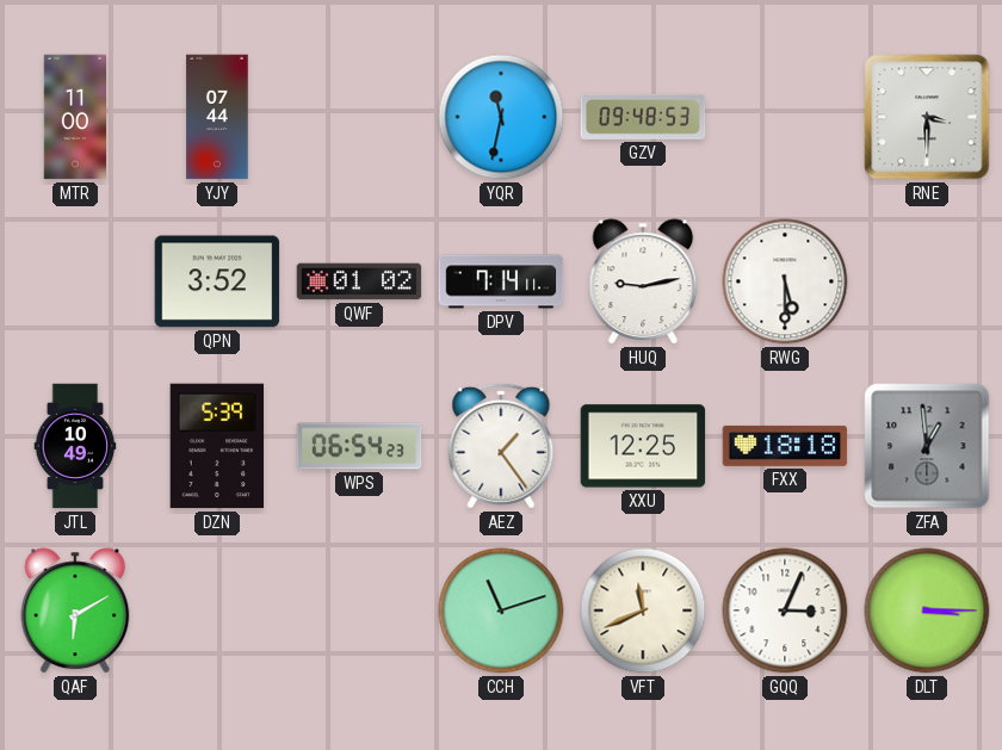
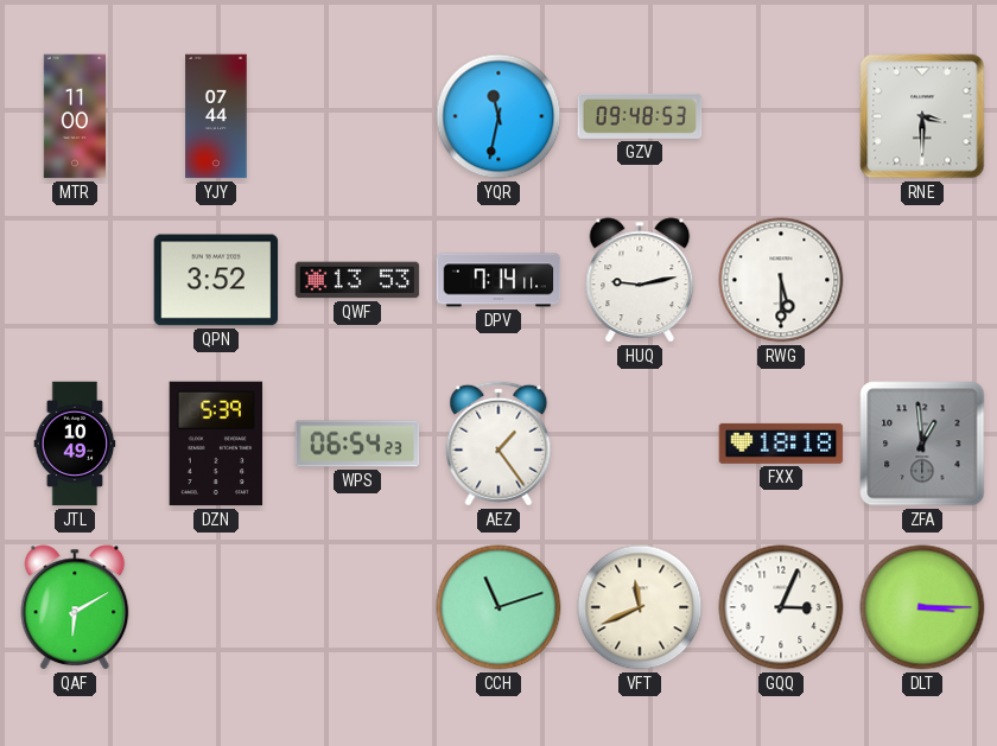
QWF: 01:02 -> 13:53
XXU: 12:25 -> none
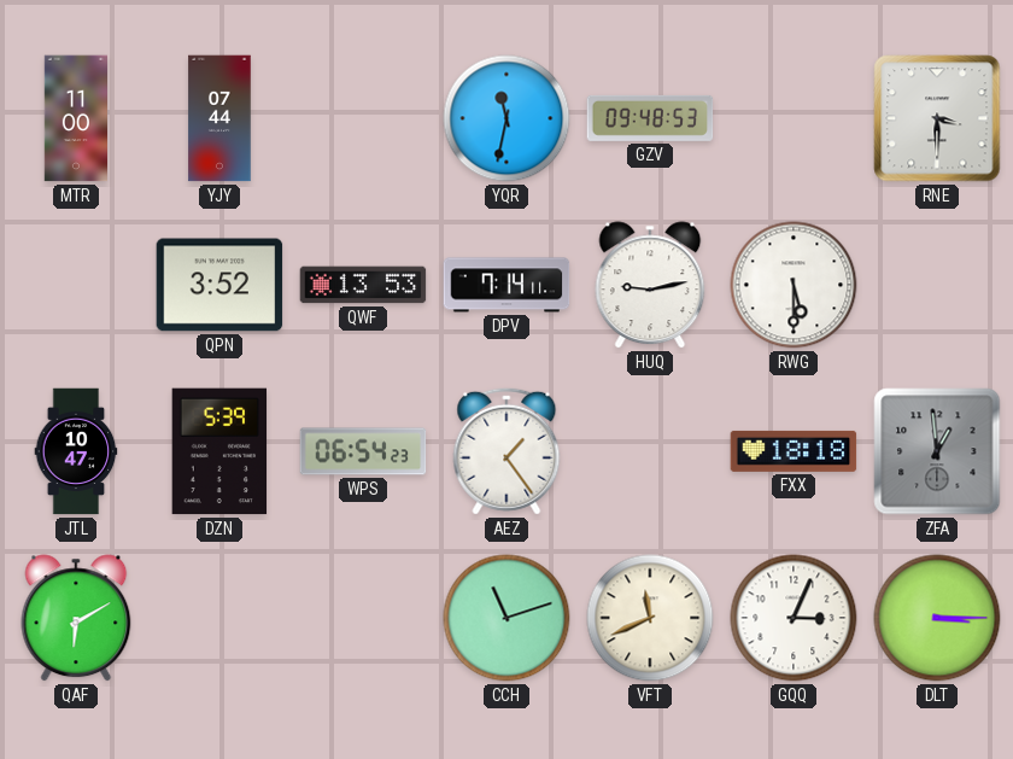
JTL: 10:49 -> 10:47
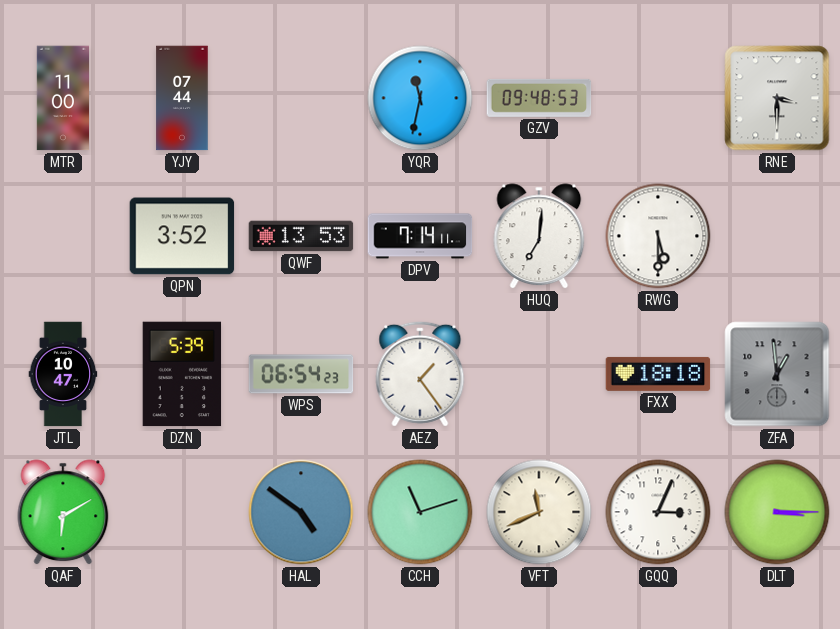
HUQ: 9:13 -> 7:01
HAL: none -> 4:51
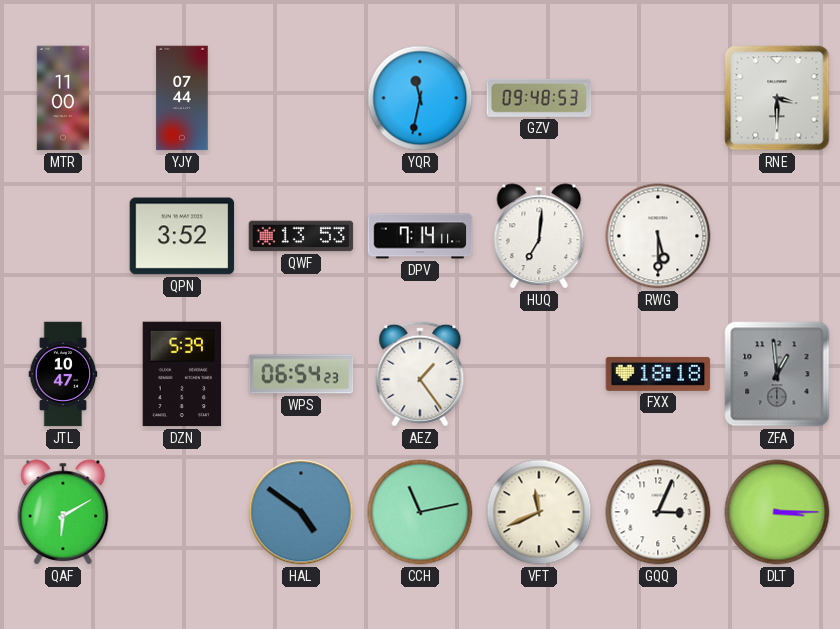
CCH: 11:12 -> 11:13
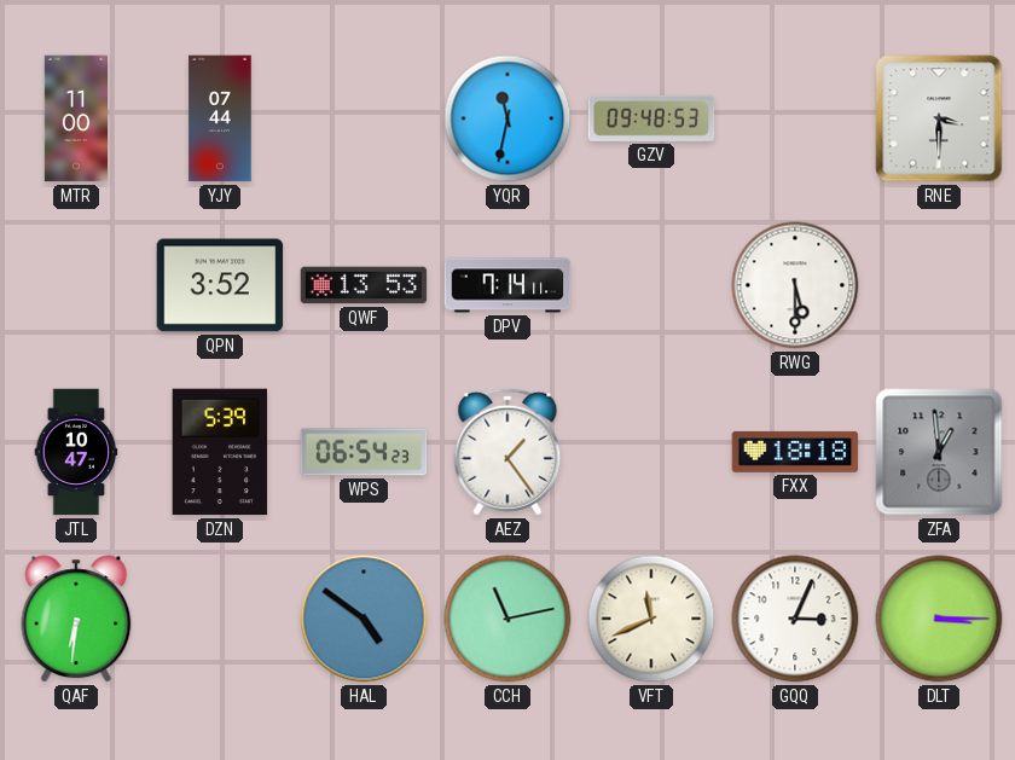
HUQ: 7:01 -> none
QAF: 6:10 -> 6:31
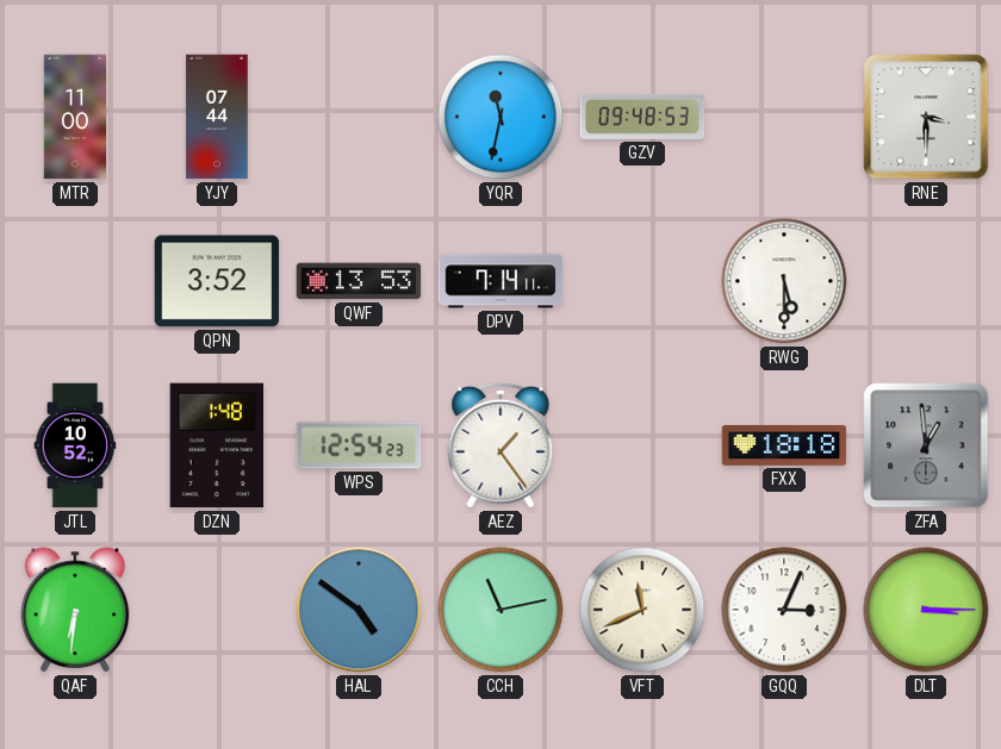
JTL: 10:47 -> 10:52
DZN: 5:39 -> 1:48
WPS: 06:54 -> 12:54
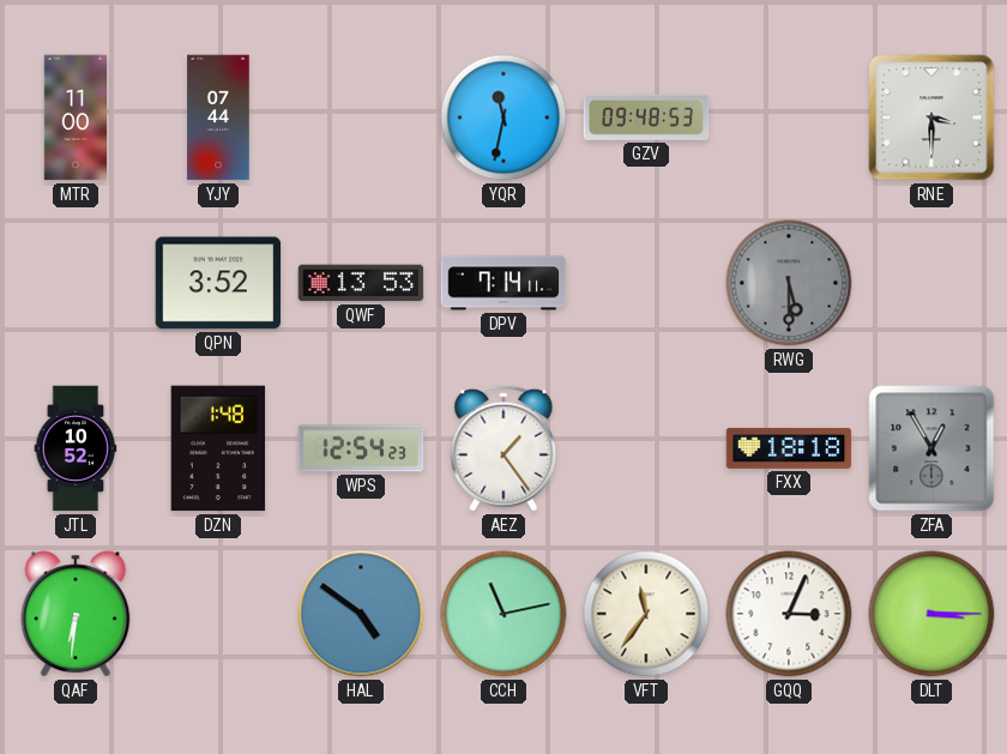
RWG dial: white -> grey
ZFA: 12:59 -> 12:55
VFT: 11:41 -> 11:36
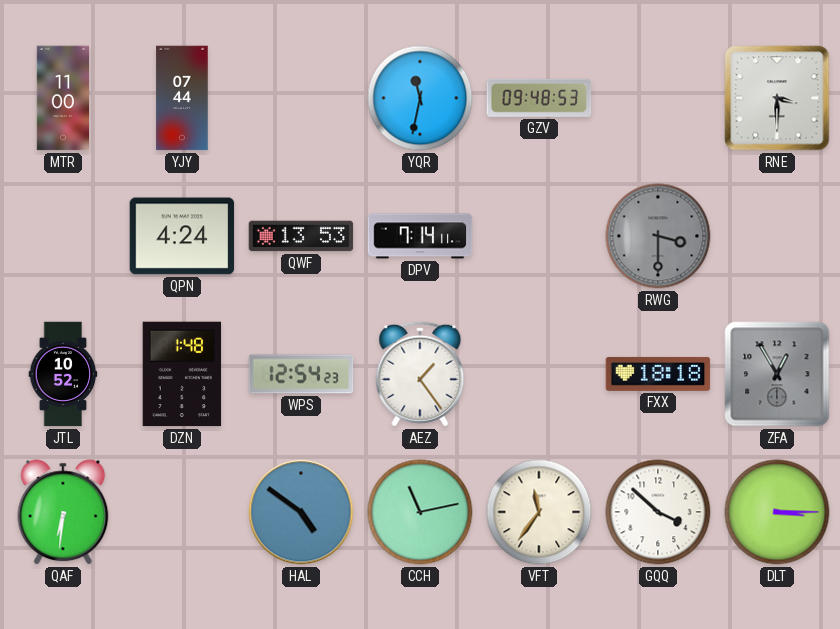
QPN: 3:52 -> 4:24
RWG: 5:30 -> 3:30
GQQ: 3:04 -> 3:52
